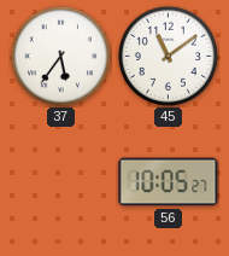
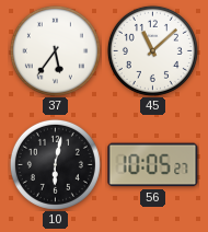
45: 11:09 -> 11:08
10: none -> 6:02
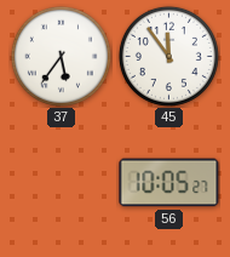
45: 11:08 -> 11:54
10: 6:02 -> none
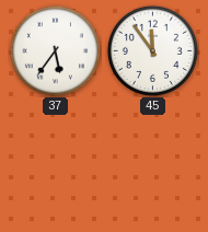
56: 10:05 -> none
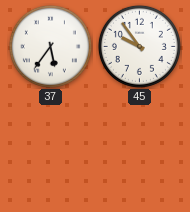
45: 11:54 -> 9:54
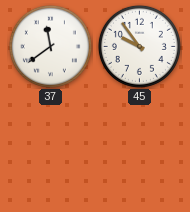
37: 5:36 -> 11:39
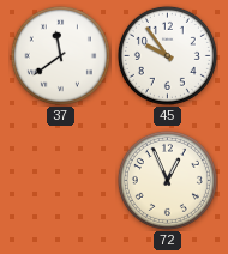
72: none -> 12:56
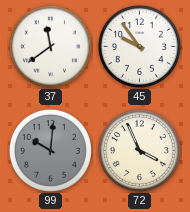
99: none -> 10:01
72: 12:56 -> 3:56
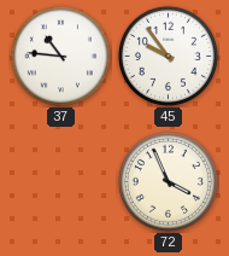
37: 11:39 -> 10:46
99: 10:01 -> none
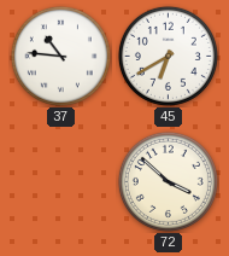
45: 9:54 -> 6:40
72: 3:56 -> 3:52
